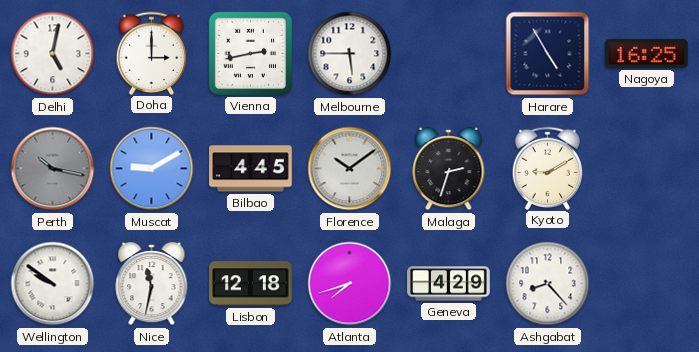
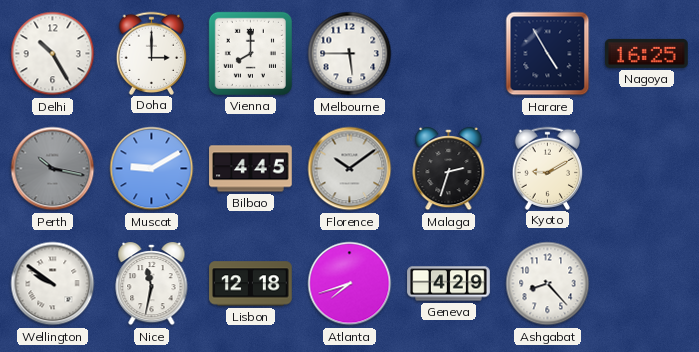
Delhi: 5:02 -> 10:25
Vienna: 2:43 -> 8:00
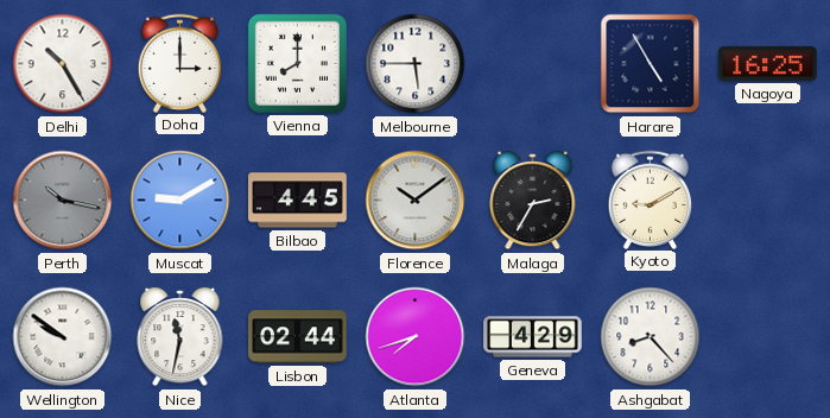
Malaga: 2:33 -> 2:35
Lisbon: 12:18 -> 02:44
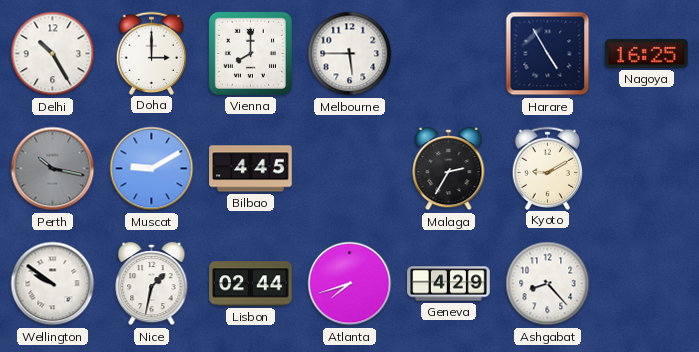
Florence: 10:09 -> none
Nice: 11:32 -> 1:32
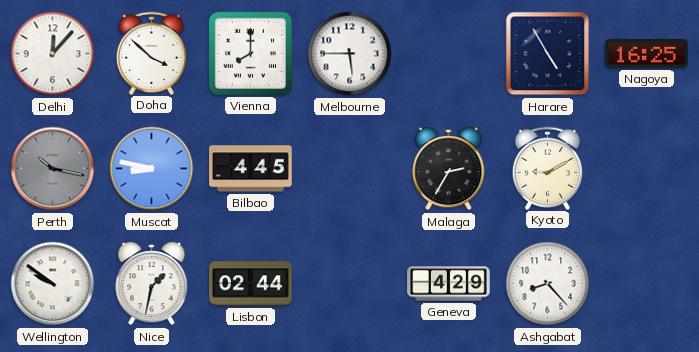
Delhi: 10:25 -> 12:07
Doha: 3:00 -> 3:52
Muscat: 9:10 -> 8:47
Atlanta: 7:42 -> none
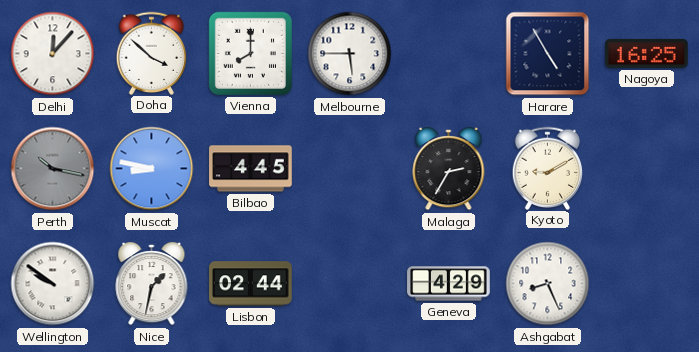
Ashgabat: 8:23 -> 8:26
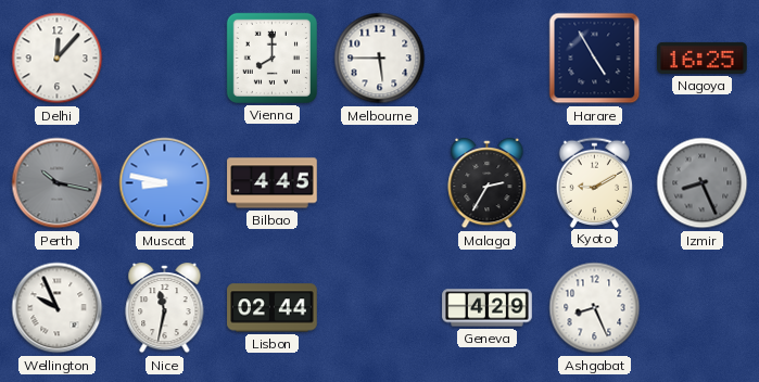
Doha: 3:52 -> none
Izmir: none -> 8:26
Wellington: 9:51 -> 9:56
Nice: 1:32 -> 11:32
